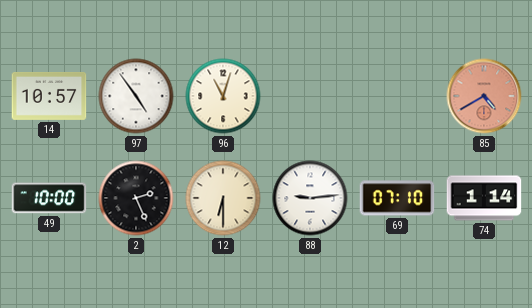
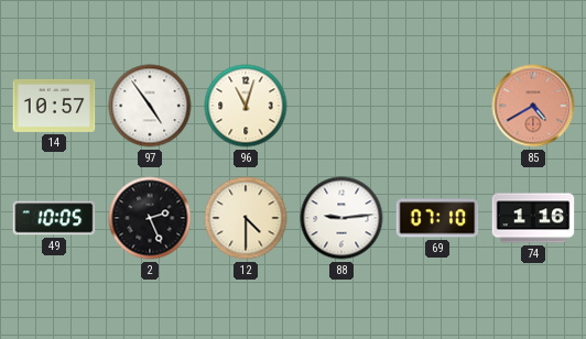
49: 10:00 -> 10:05
12: 6:30 -> 4:30
74: 1:14 -> 1:16
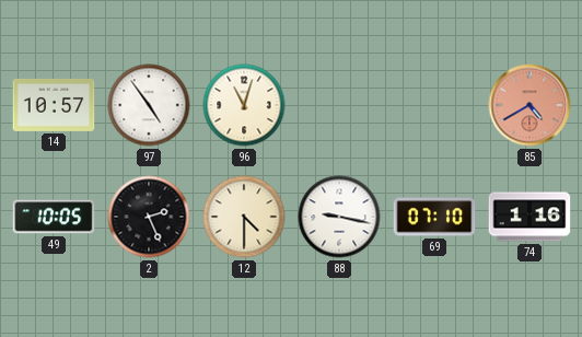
88: 9:14 -> 9:17
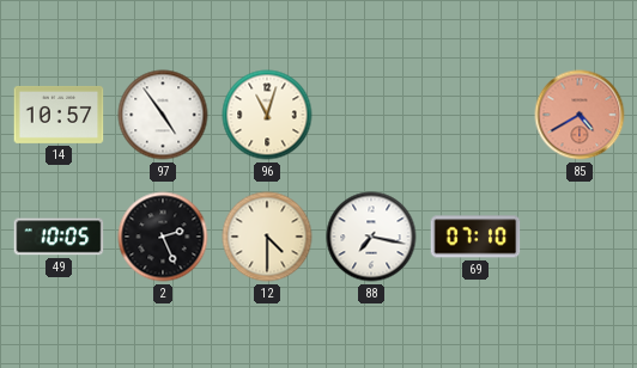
88: 9:17 -> 7:17
74: 1:16 -> none
